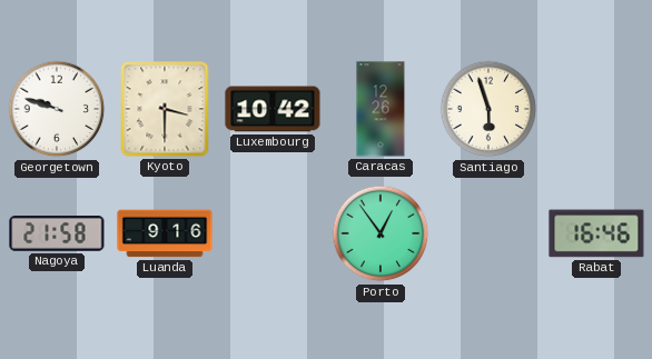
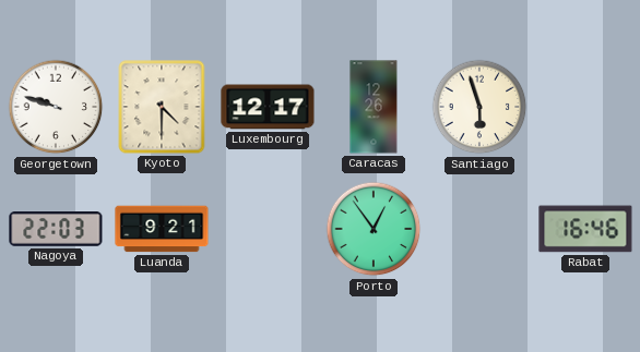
Kyoto: 3:30 -> 4:30
Luxembourg: 10:42 -> 12:17
Nagoya: 21:58 -> 22:03
Luanda: 9:16 -> 9:21
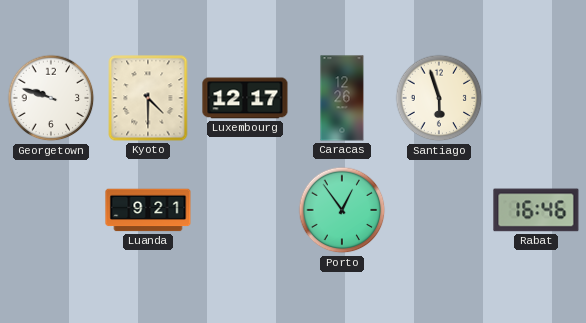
Nagoya: 22:03 -> none
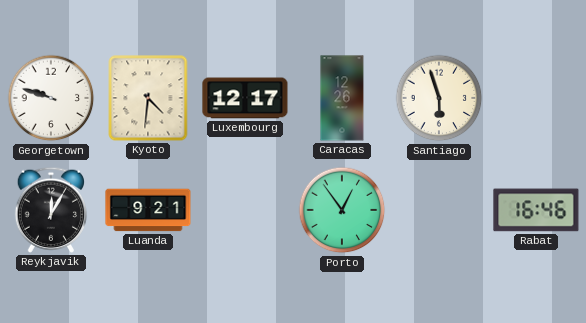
Kyoto: 4:30 -> 4:31
Reykjavik: none -> 12:05
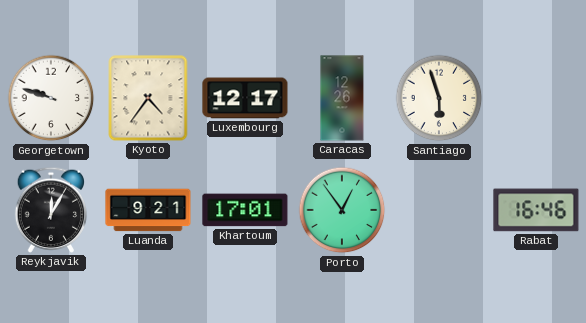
Kyoto: 4:31 -> 4:36
Khartoum: none -> 17:01
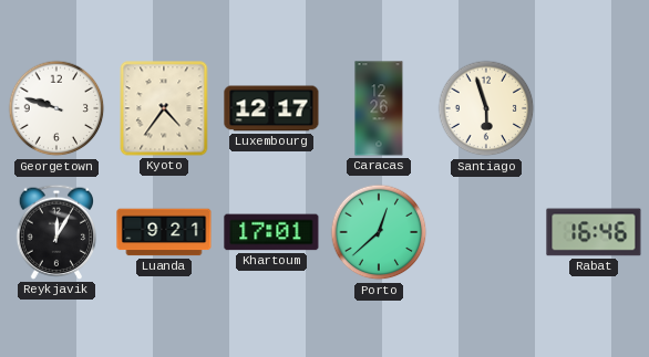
Porto: 12:54 -> 12:38
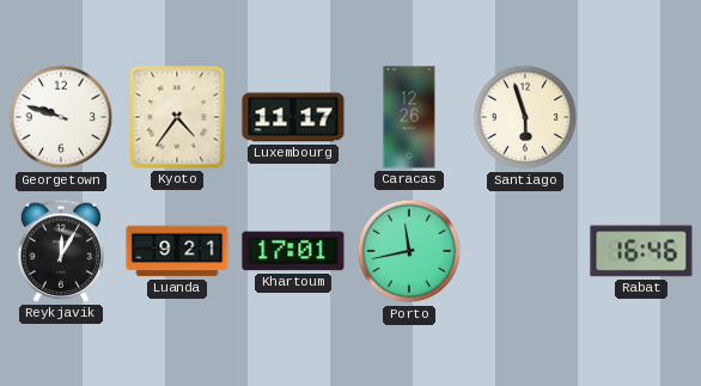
Luxembourg: 12:17 -> 11:17
Porto: 12:38 -> 11:43
